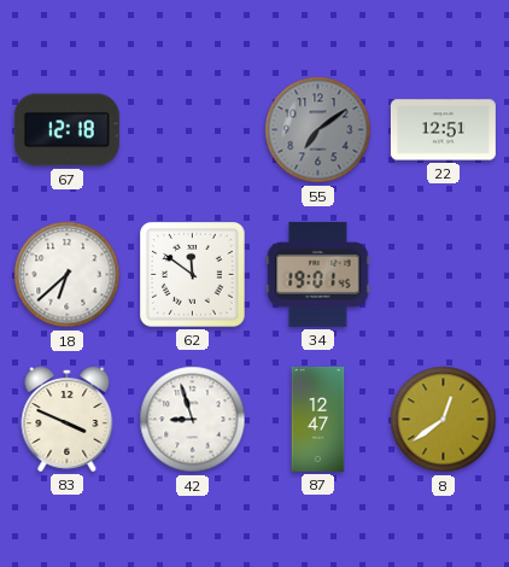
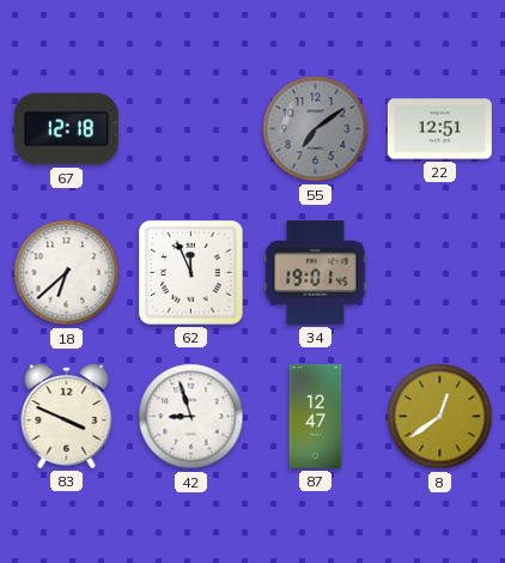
62: 11:51 -> 11:56
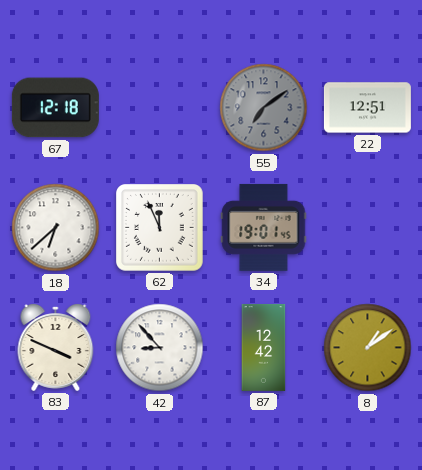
42: 8:57 -> 8:53
87: 12:47 -> 12:42
8: 12:39 -> 1:09
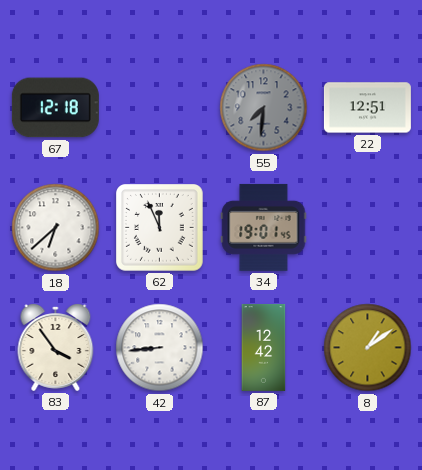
55: 7:09 -> 7:31
83: 3:49 -> 3:54
42: 8:53 -> 8:44
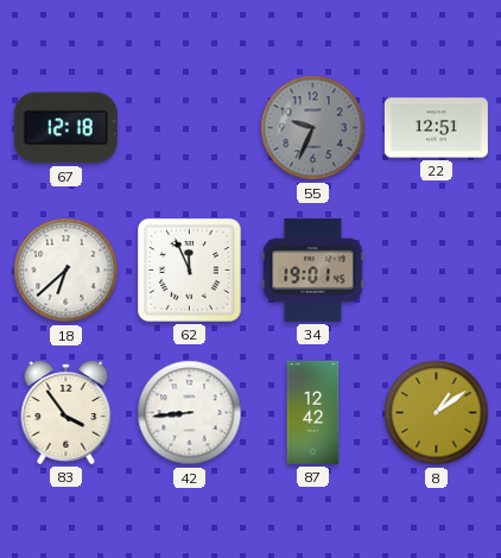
55: 7:31 -> 9:34
